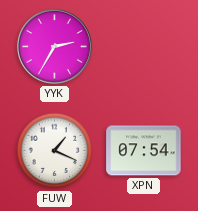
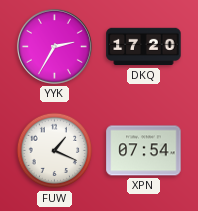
DKQ: none -> 17:20
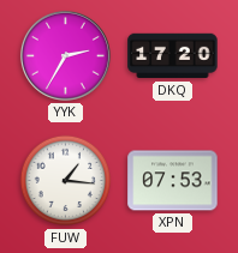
FUW: 1:19 -> 1:16
XPN: 07:54 -> 07:53
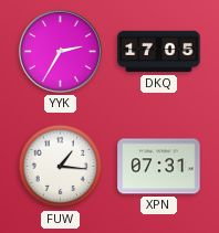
DKQ: 17:20 -> 17:05
XPN: 07:53 -> 07:31
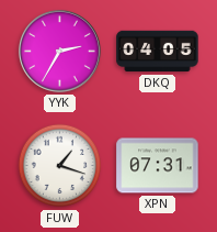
DKQ: 17:05 -> 04:05
FUW: 1:16 -> 1:18
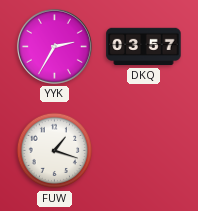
DKQ: 04:05 -> 03:57
XPN: 07:31 -> none
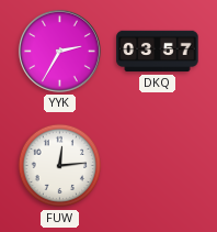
FUW: 1:18 -> 12:14
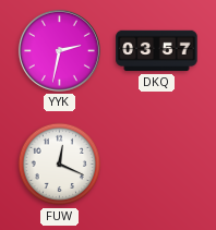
YYK: 2:35 -> 2:32
FUW: 12:14 -> 12:19
